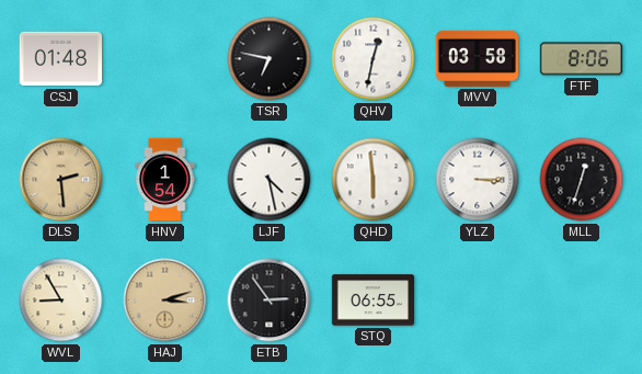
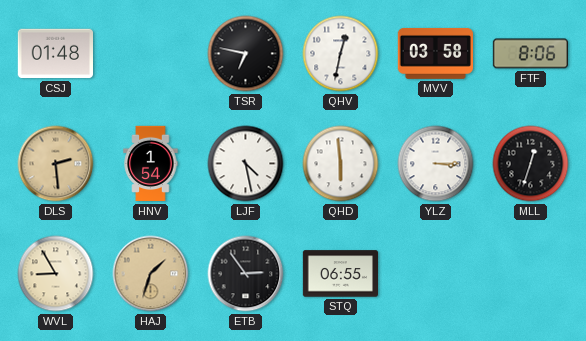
HAJ: 3:12 -> 1:33
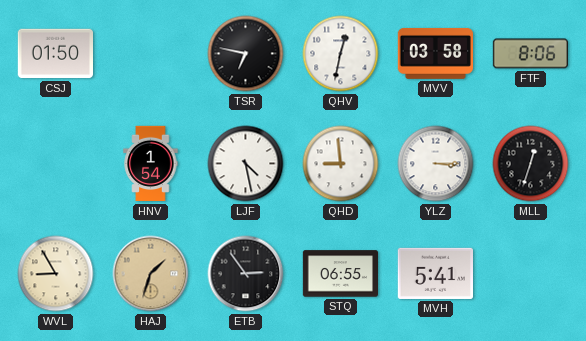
CSJ: 01:48 -> 01:50
DLS: 2:29 -> none
QHD: 5:59 -> 8:59
MVH: none -> 5:41
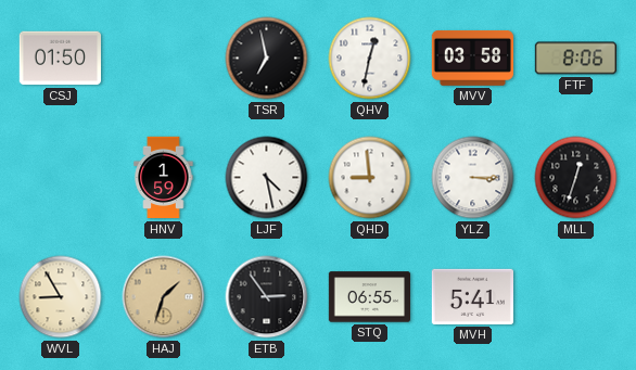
TSR: 6:47 -> 6:58
HNV: 1:54 -> 1:59
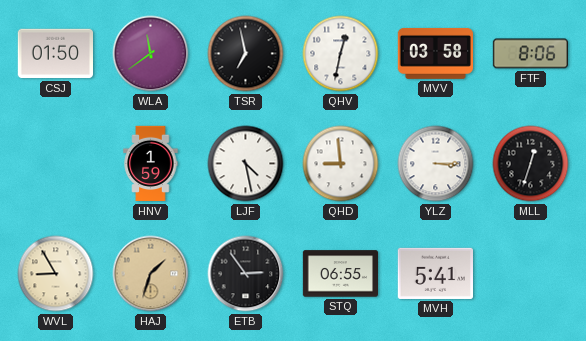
WLA: none -> 11:39
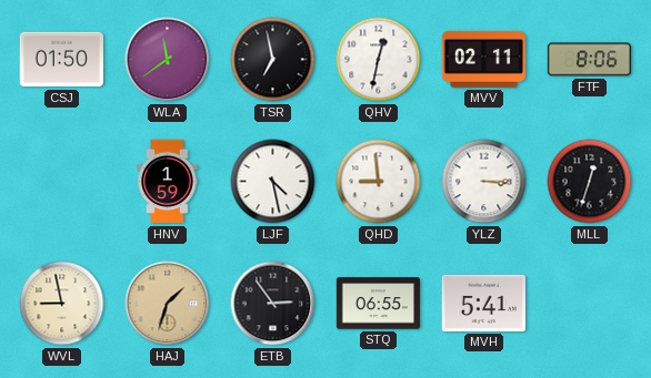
MVV: 03:58 -> 02:11
WVL: 8:55 -> 8:58
